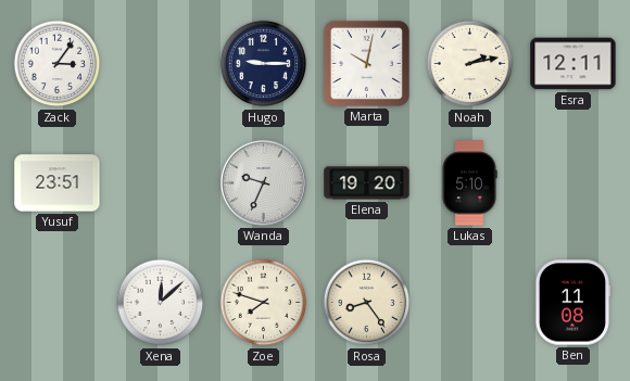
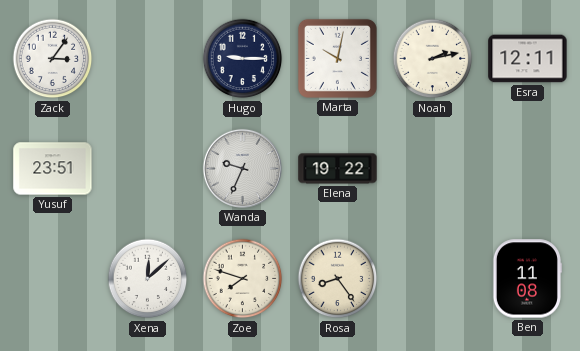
Elena: 19:20 -> 19:22
Lukas: 5:10 -> none
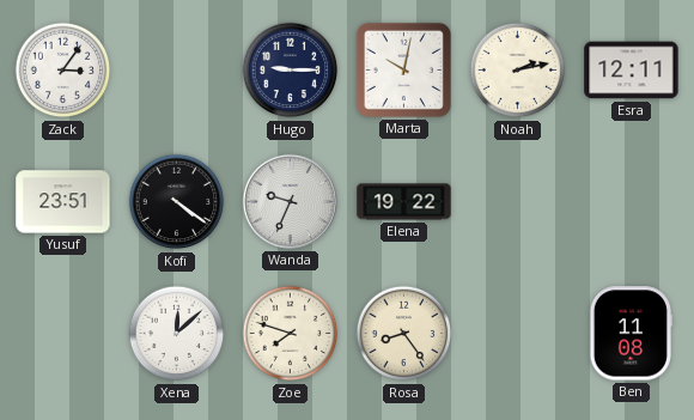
Kofi: none -> 4:21
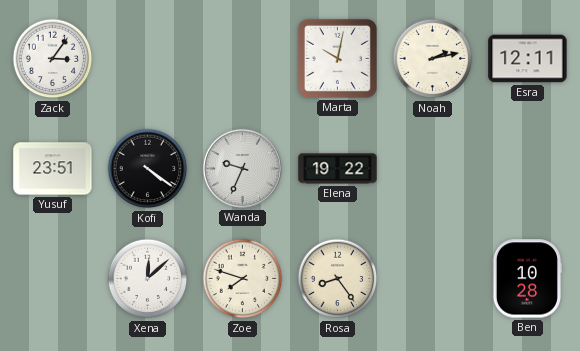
Hugo: 9:15 -> none
Ben: 11:08 -> 10:28
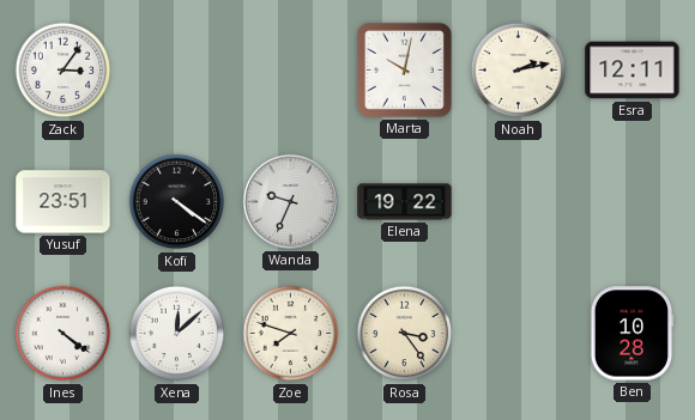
Ines: none -> 4:21
Rosa: 8:24 -> 3:24
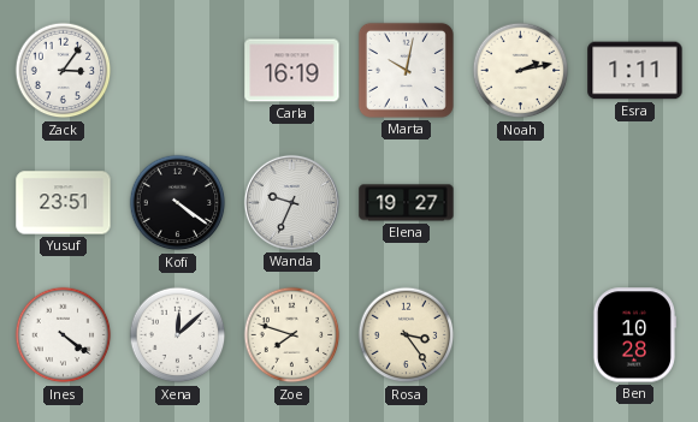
Carla: none -> 16:19
Esra: 12:11 -> 1:11
Elena: 19:22 -> 19:27
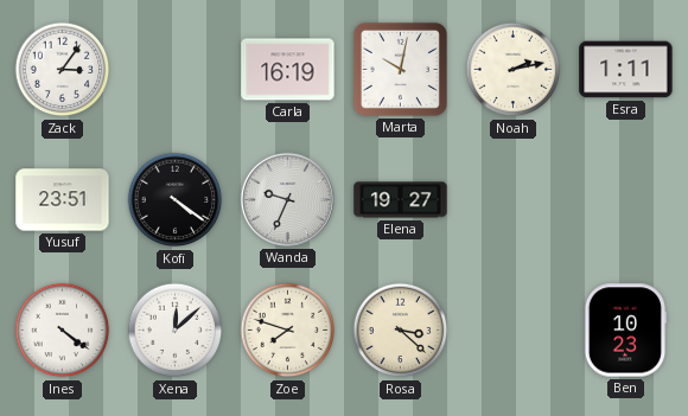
Rosa: 3:24 -> 3:22
Ben: 10:28 -> 10:23
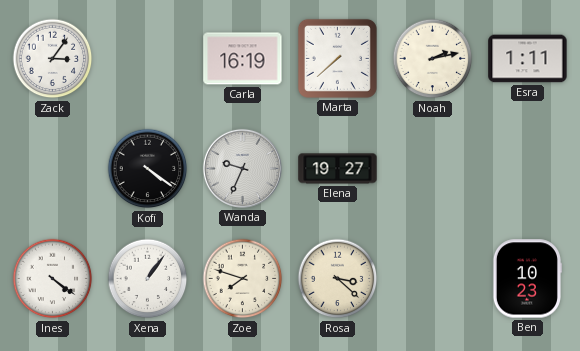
Marta: 10:02 -> 7:38
Yusuf: 23:51 -> none
Xena: 12:08 -> 1:06
